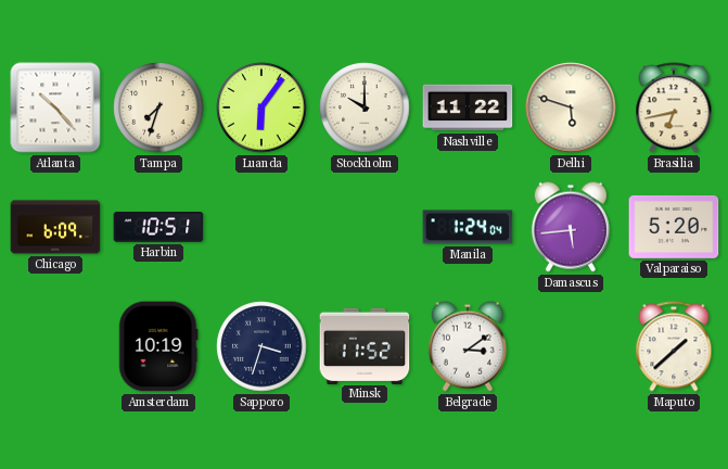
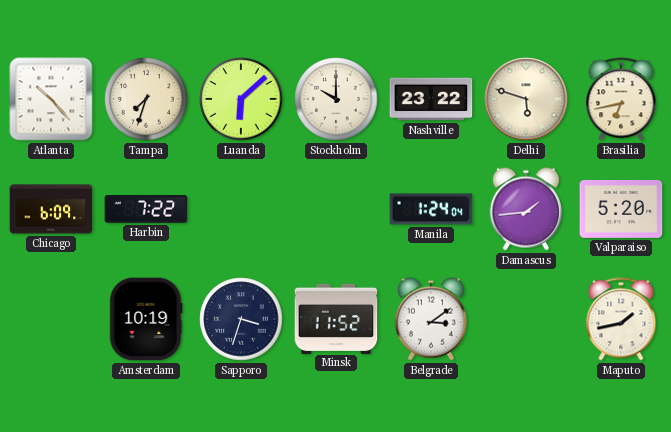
Luanda: 6:06 -> 6:08
Nashville: 11:22 -> 23:22
Harbin: 10:51 -> 7:22
Damascus: 5:44 -> 1:44
Maputo: 1:38 -> 1:43
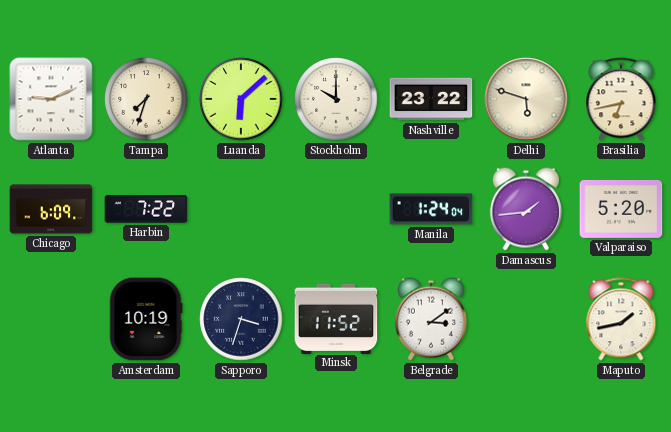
Atlanta: 10:23 -> 9:11
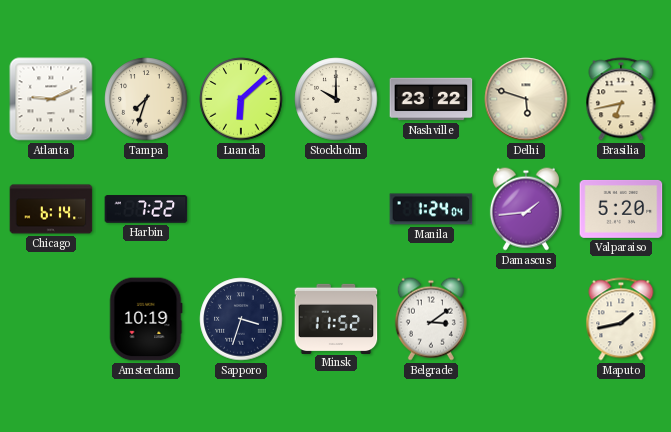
Chicago: 6:09 -> 6:14
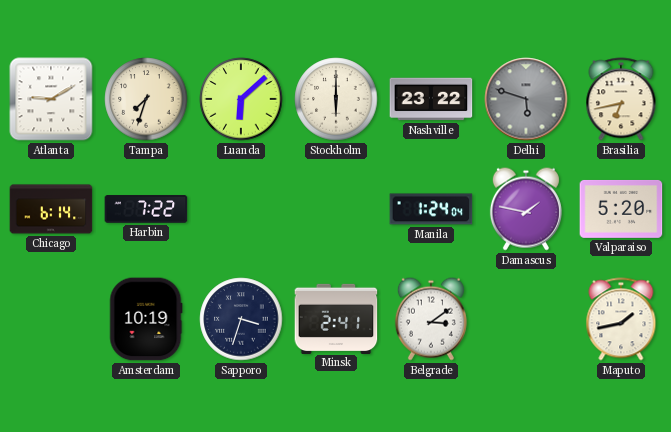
Atlanta: 9:11 -> 9:10
Stockholm: 10:00 -> 6:00
Delhi dial: cream -> grey
Damascus: 1:44 -> 1:47
Minsk: 11:52 -> 2:41
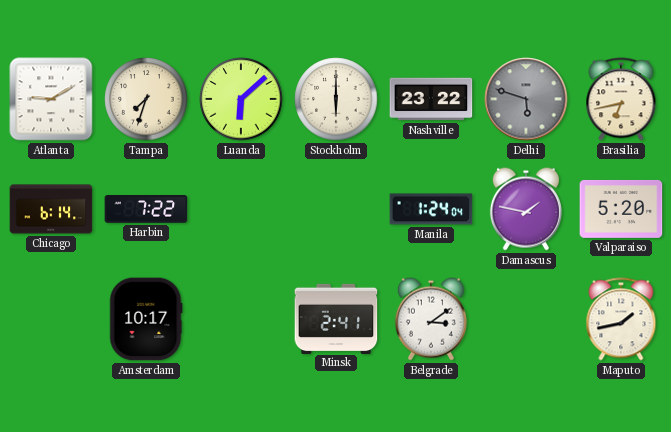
Amsterdam: 10:19 -> 10:17
Sapporo: 3:33 -> none
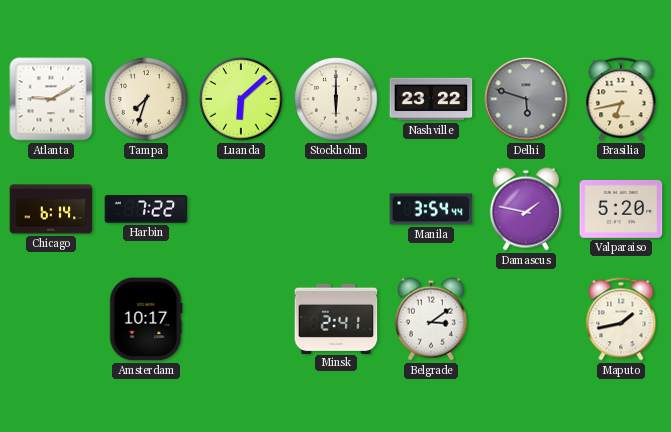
Manila: 1:24 -> 3:54
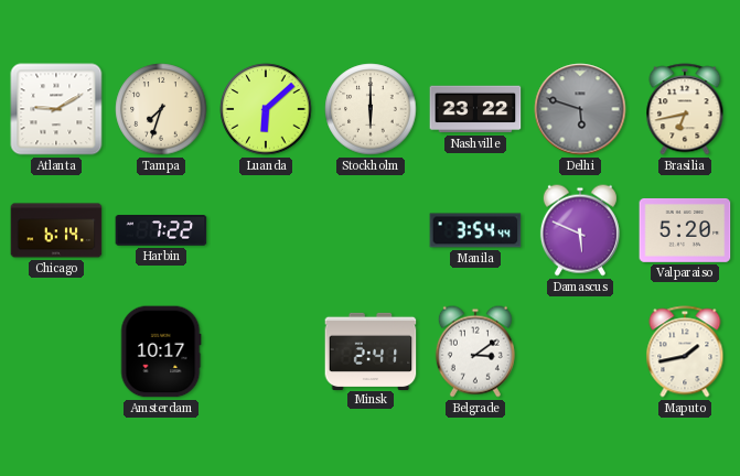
Damascus: 1:47 -> 5:49
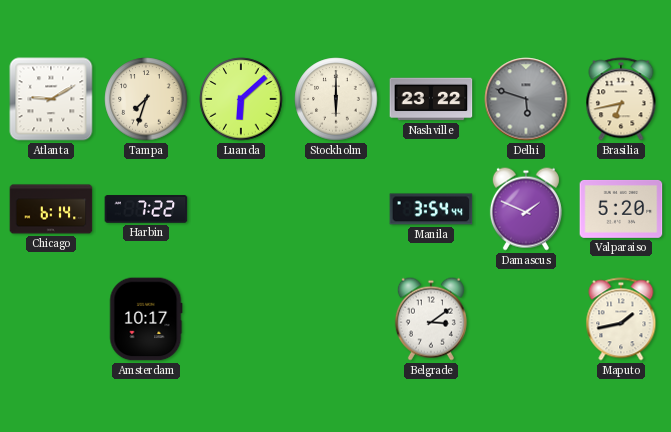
Damascus: 5:49 -> 1:49
Minsk: 2:41 -> none
